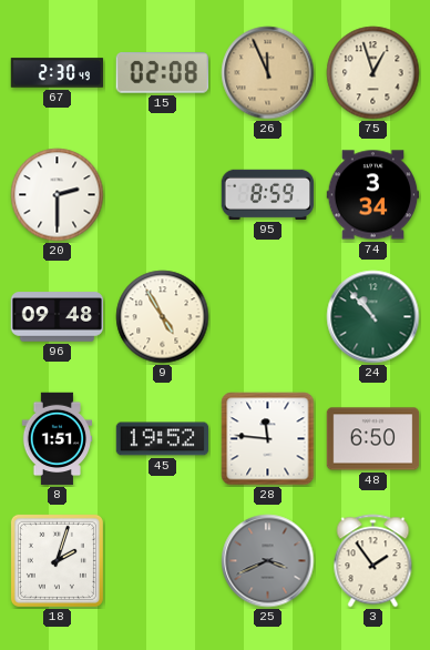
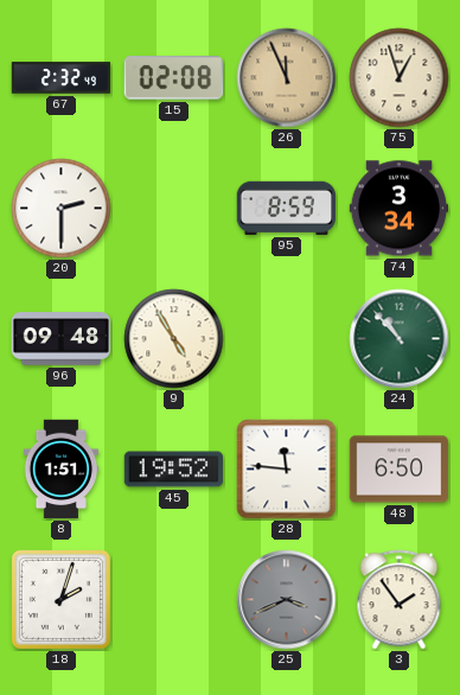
67: 2:30 -> 2:32
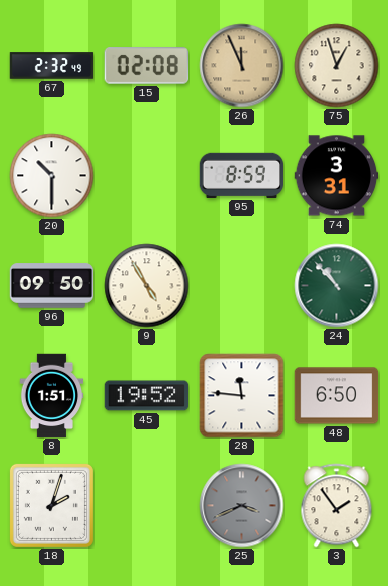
20: 2:30 -> 10:30
74: 3:34 -> 3:31
96: 09:48 -> 09:50
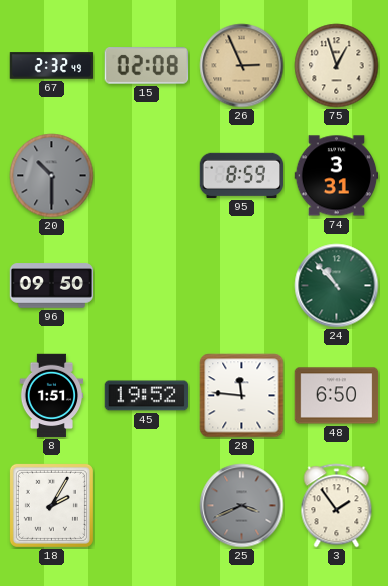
26: 11:56 -> 2:56
20 dial: white -> grey
9: 4:55 -> none
18: 2:03 -> 2:05
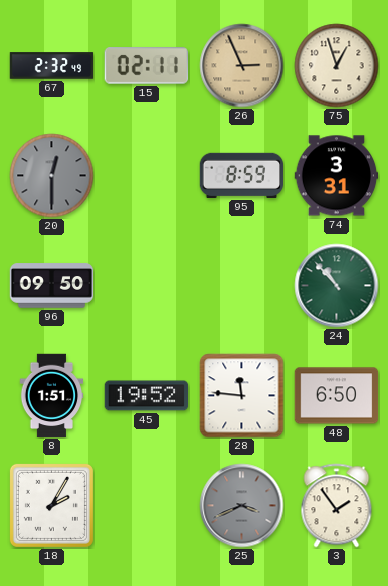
15: 02:08 -> 02:11
20: 10:30 -> 12:30
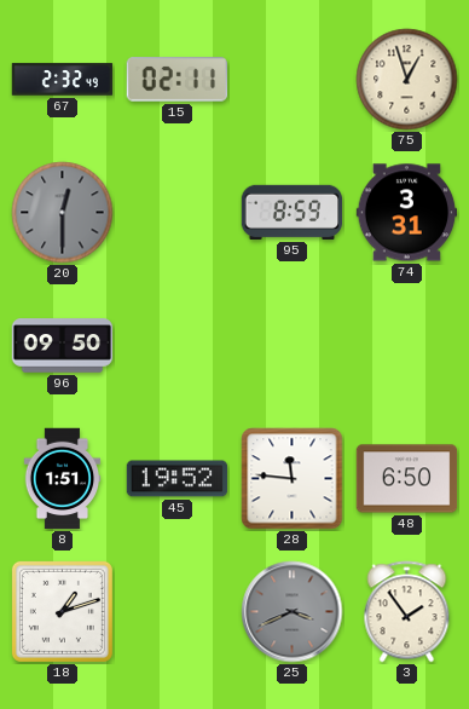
26: 2:56 -> none
24: 10:53 -> none
18: 2:05 -> 1:12
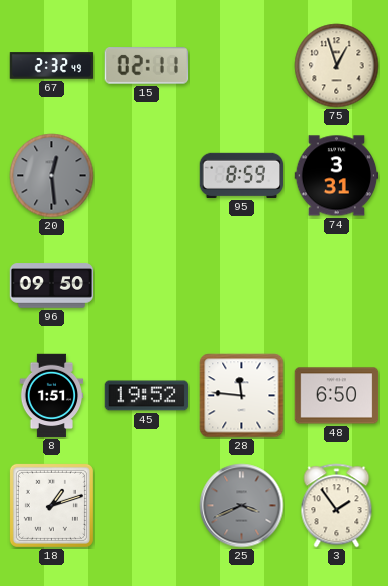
20: 12:30 -> 12:29
